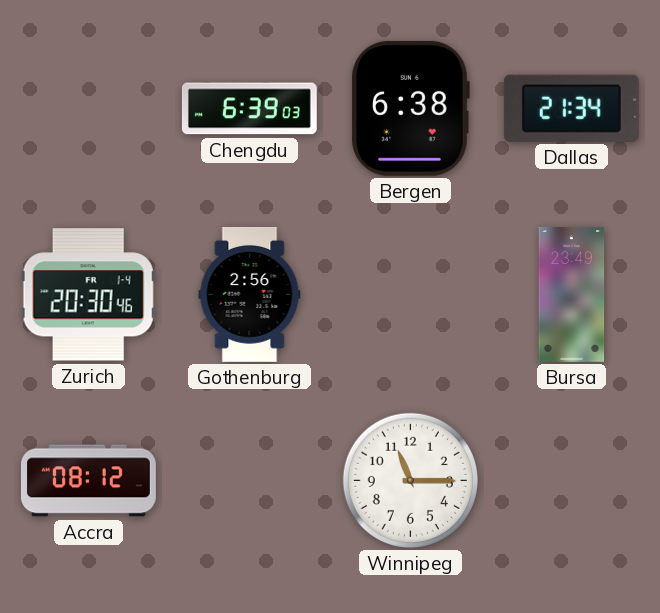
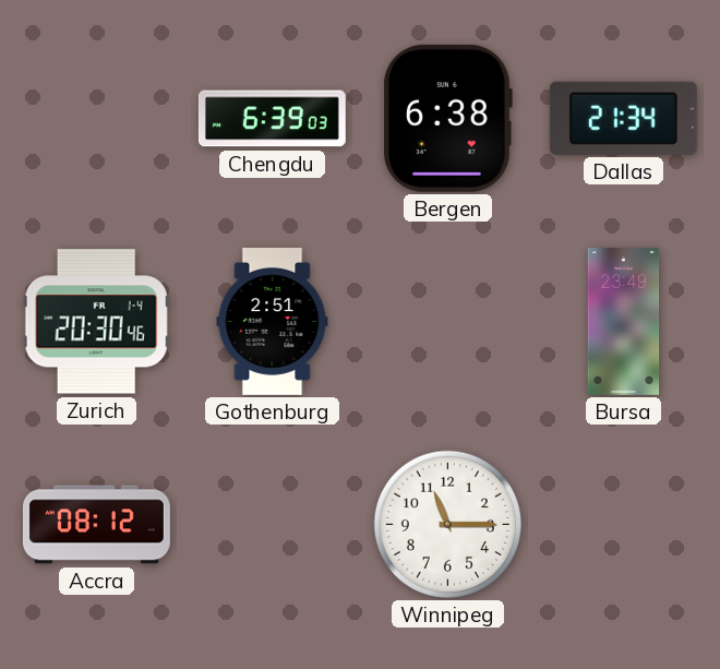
Gothenburg: 2:56 -> 2:51
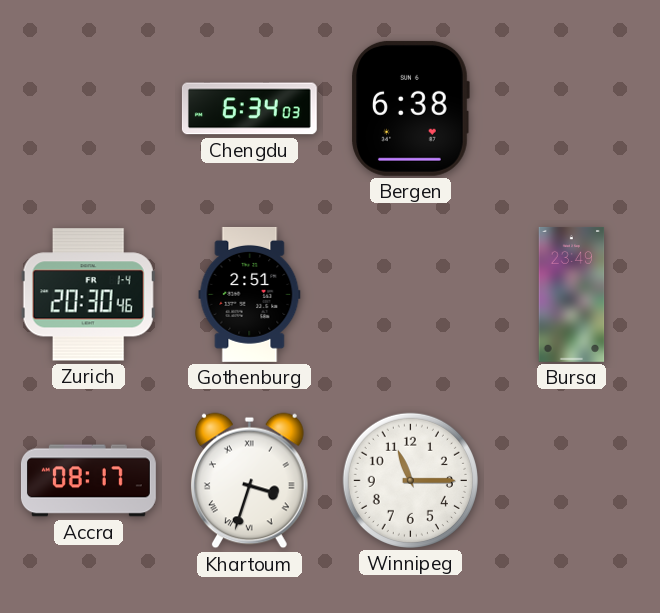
Chengdu: 6:39 -> 6:34
Dallas: 21:34 -> none
Accra: 08:12 -> 08:17
Khartoum: none -> 3:33
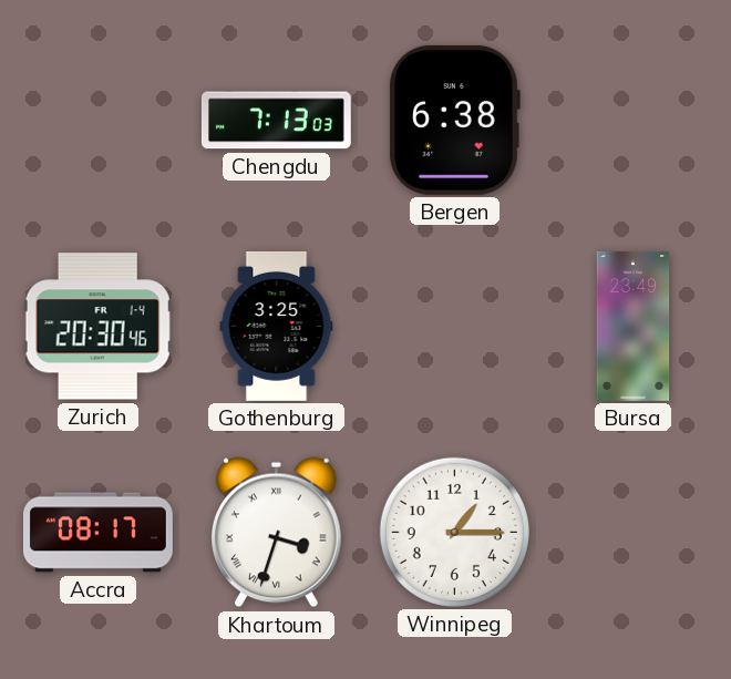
Chengdu: 6:34 -> 7:13
Gothenburg: 2:51 -> 3:25
Winnipeg: 11:15 -> 1:15
